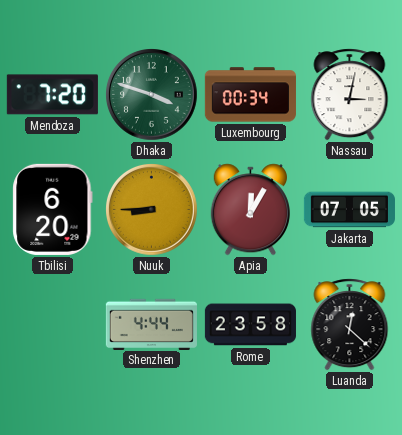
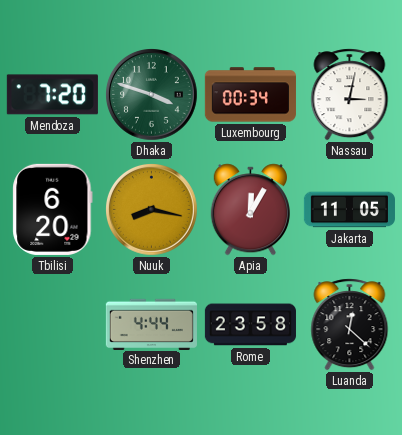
Nuuk: 8:45 -> 8:17
Jakarta: 07:05 -> 11:05
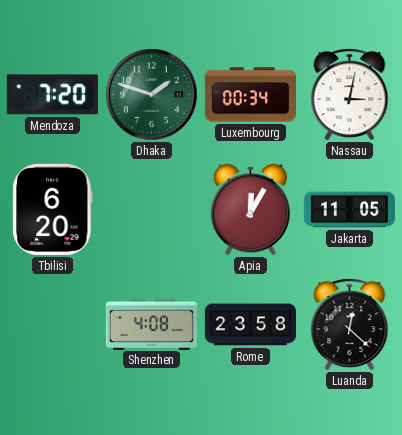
Dhaka: 3:48 -> 1:48
Nuuk: 8:17 -> none
Shenzhen: 4:44 -> 4:08
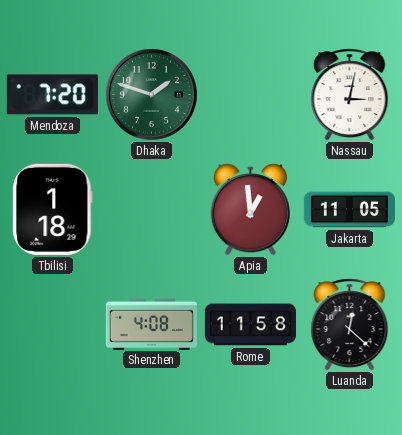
Luxembourg: 00:34 -> none
Tbilisi: 6:20 -> 1:18
Apia: 12:05 -> 12:59
Rome: 23:58 -> 11:58
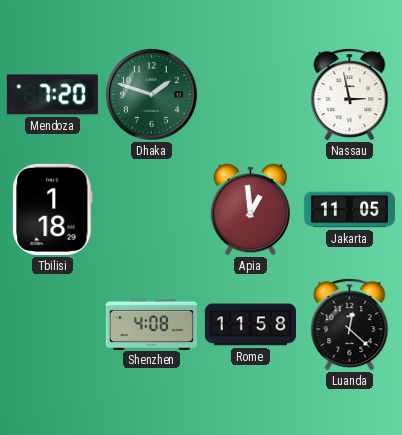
Nassau: 3:02 -> 2:58
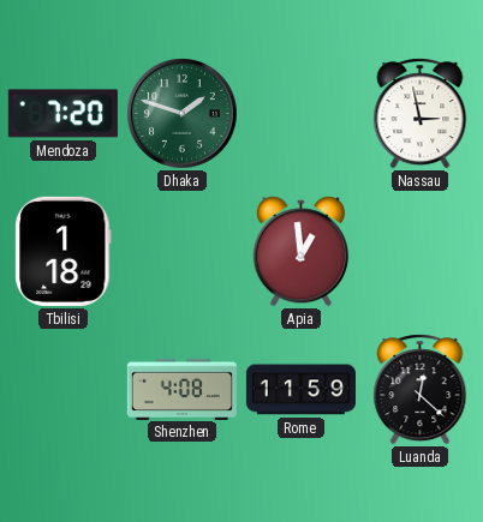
Jakarta: 11:05 -> none
Rome: 11:58 -> 11:59
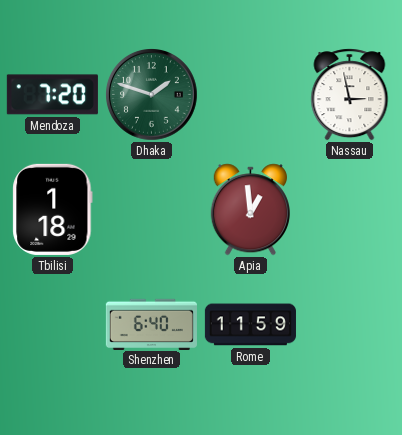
Shenzhen: 4:08 -> 6:40
Luanda: 12:22 -> none
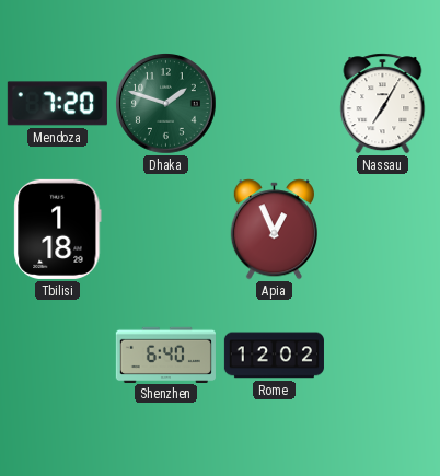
Nassau: 2:58 -> 7:05
Apia: 12:59 -> 12:56
Rome: 11:59 -> 12:02
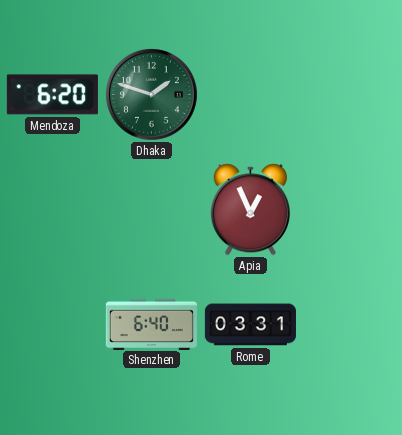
Mendoza: 7:20 -> 6:20
Nassau: 7:05 -> none
Tbilisi: 1:18 -> none
Rome: 12:02 -> 03:31
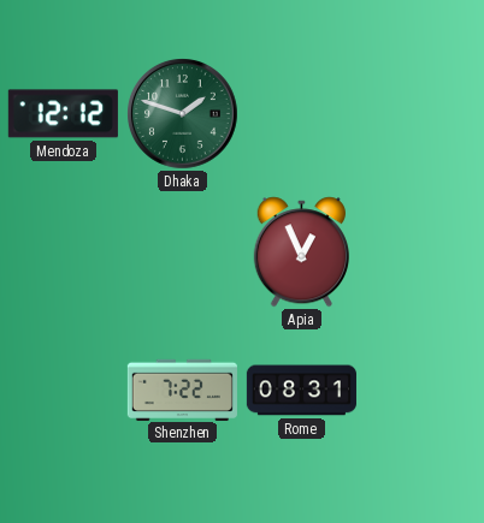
Mendoza: 6:20 -> 12:12
Shenzhen: 6:40 -> 7:22
Rome: 03:31 -> 08:31
